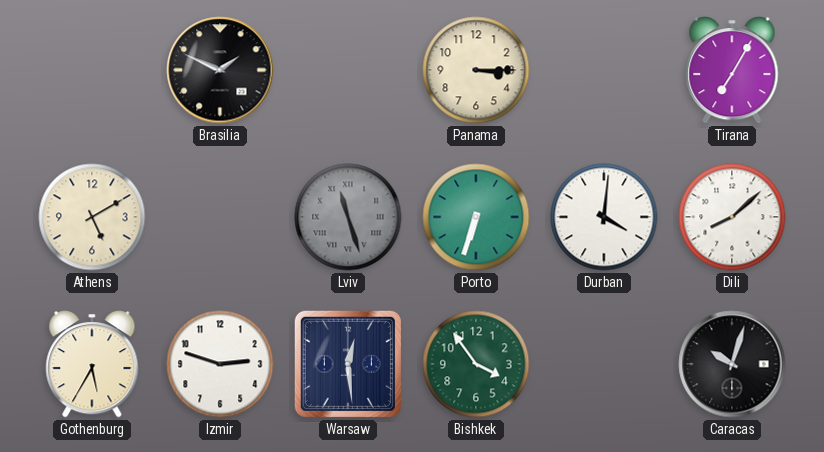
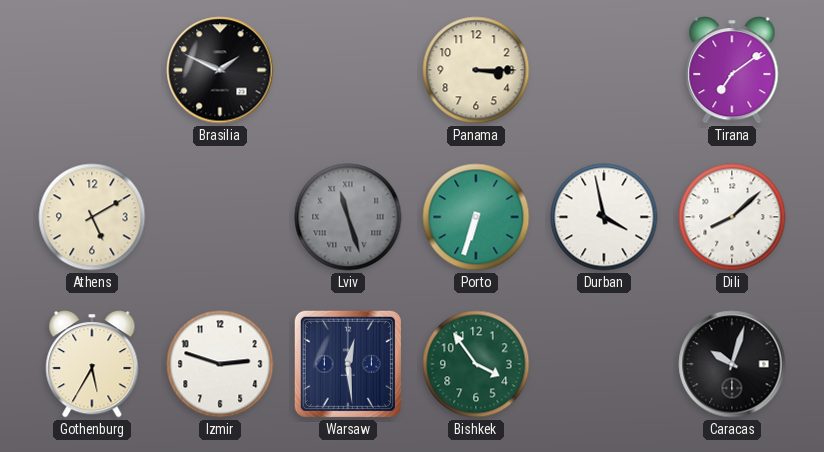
Tirana: 7:05 -> 7:09
Durban: 4:01 -> 3:58
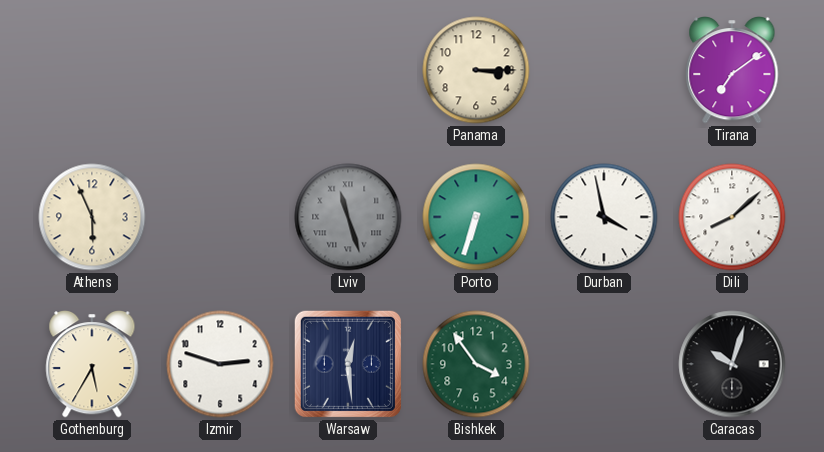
Brasilia: 1:49 -> none
Athens: 5:10 -> 5:56
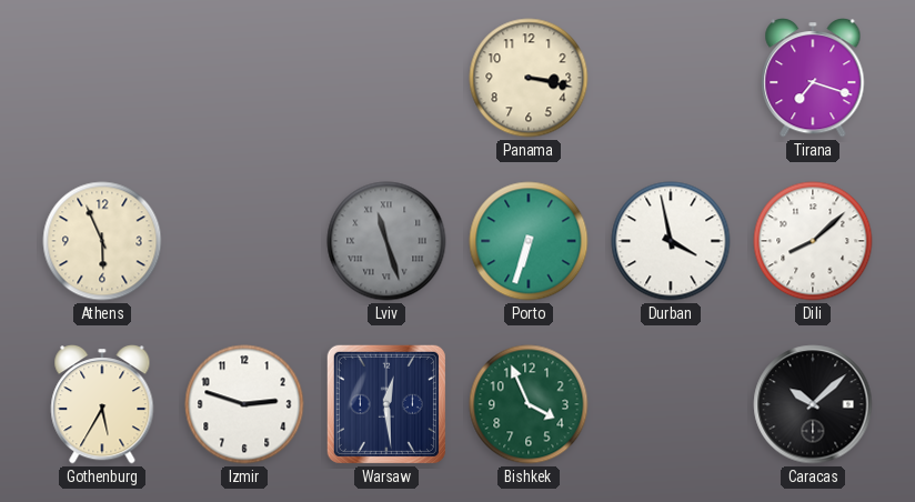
Panama: 3:15 -> 3:17
Tirana: 7:09 -> 7:18
Bishkek: 3:54 -> 3:56
Caracas: 10:03 -> 10:08
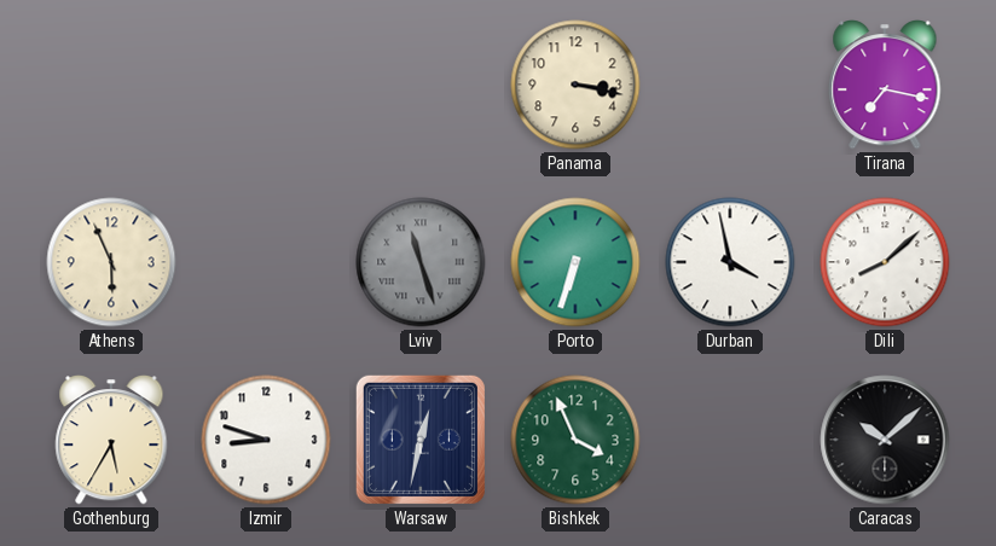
Tirana: 7:18 -> 7:17
Izmir: 2:48 -> 8:48
Warsaw: 12:29 -> 12:32
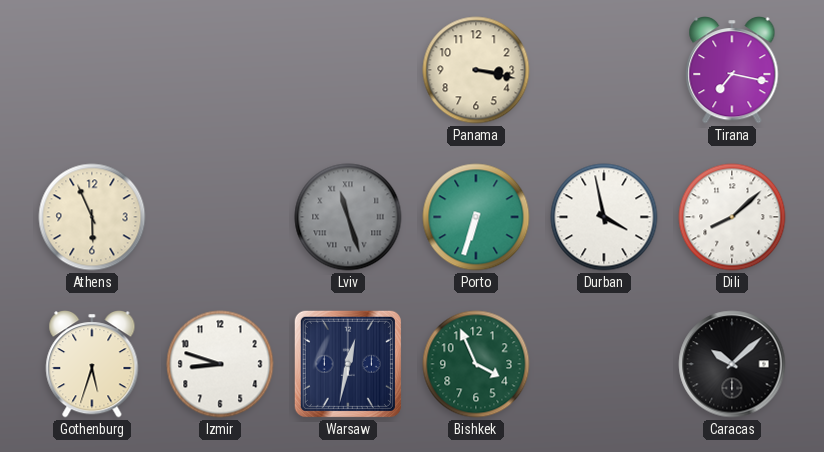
Gothenburg: 5:35 -> 5:33
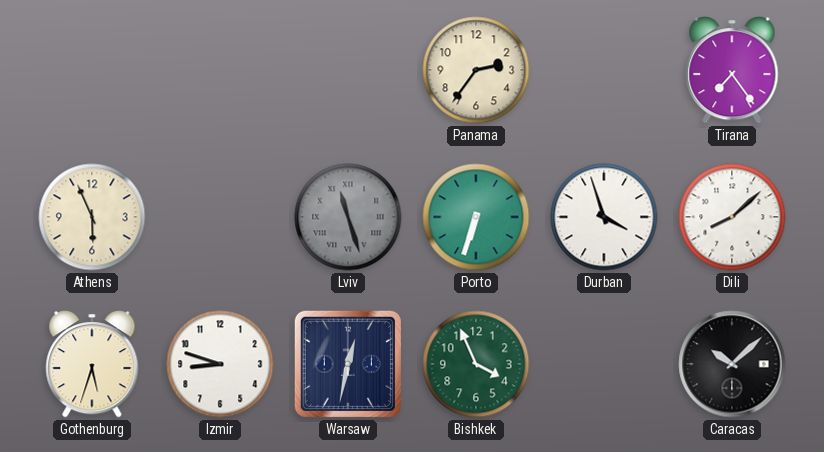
Panama: 3:17 -> 2:36
Tirana: 7:17 -> 7:24
Durban: 3:58 -> 3:57
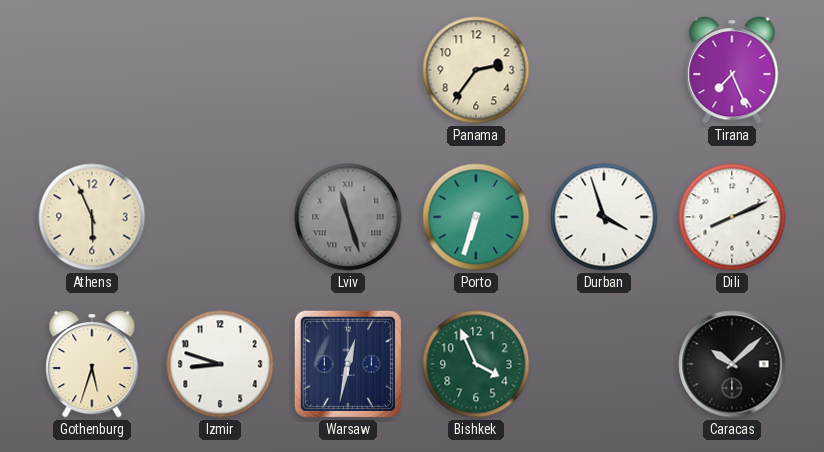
Tirana: 7:24 -> 7:26
Dili: 8:08 -> 8:11
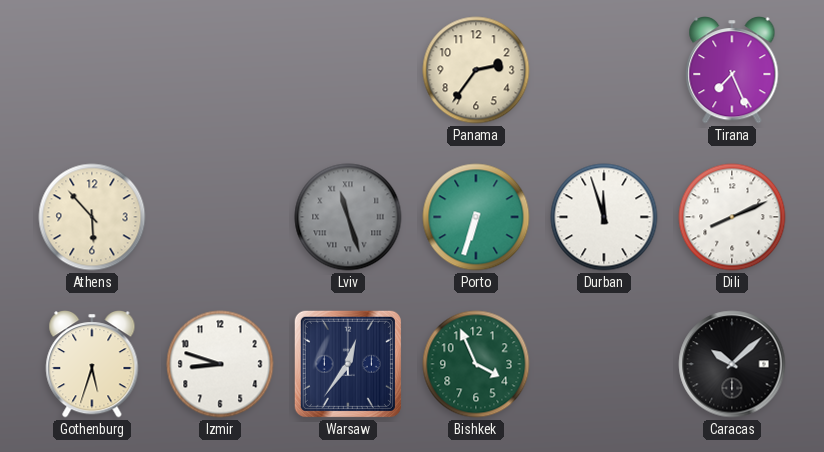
Athens: 5:56 -> 5:53
Durban: 3:57 -> 11:57
Warsaw: 12:32 -> 12:36
